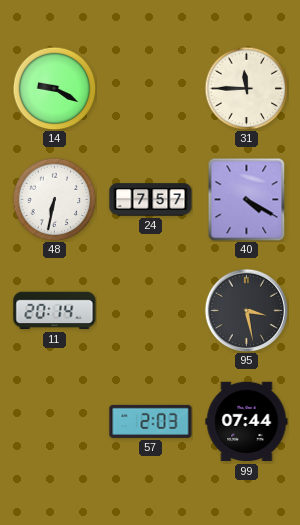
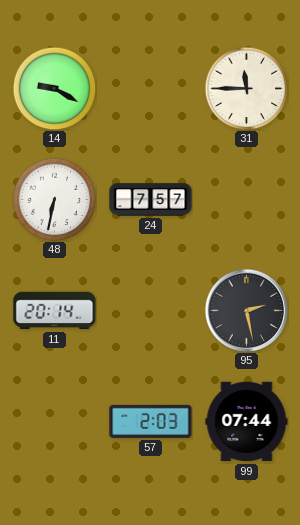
40: 4:20 -> none
95: 3:28 -> 2:28
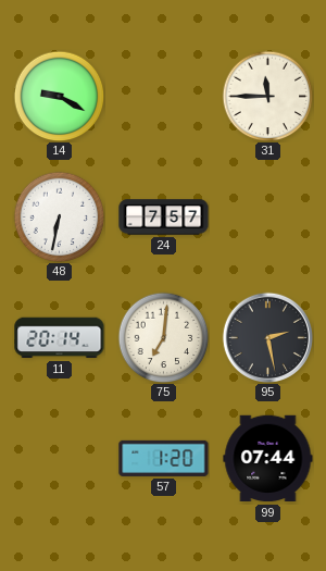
75: none -> 7:01
57: 2:03 -> 1:20
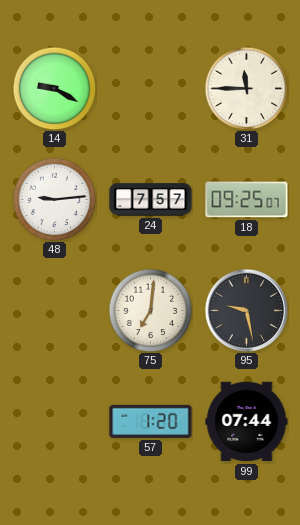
48: 6:32 -> 9:14
18: none -> 09:25
11: 20:14 -> none
95: 2:28 -> 9:28
